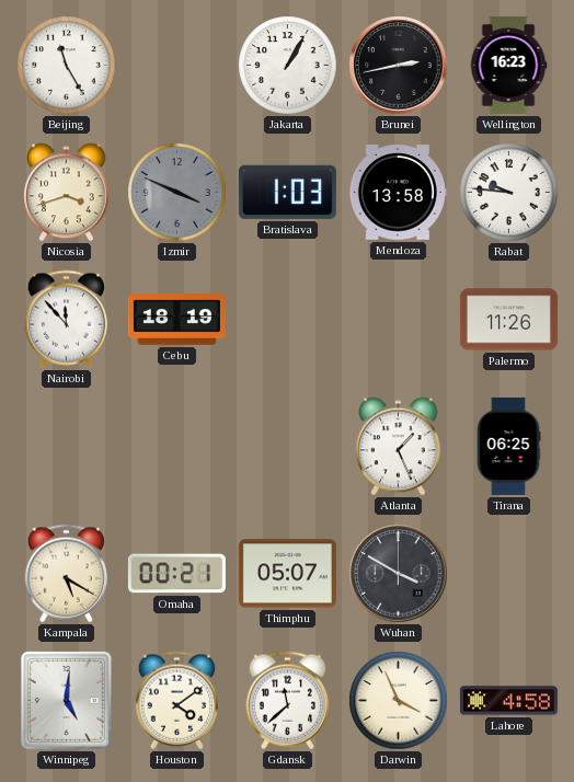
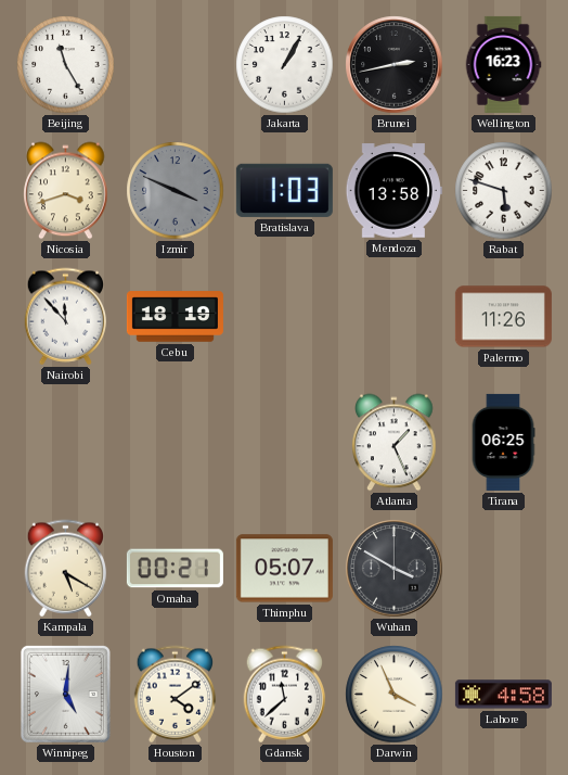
Rabat: 9:46 -> 5:48
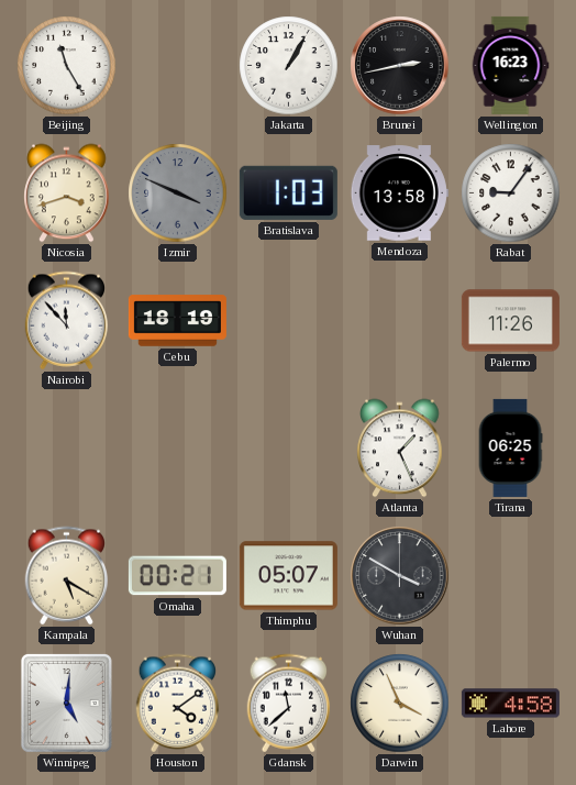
Rabat: 5:48 -> 9:06
